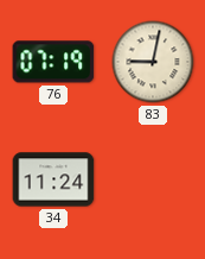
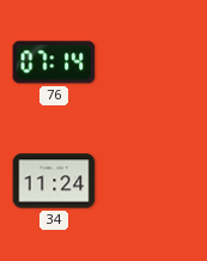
76: 07:19 -> 07:14
83: 9:02 -> none
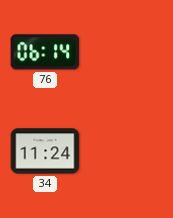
76: 07:14 -> 06:14
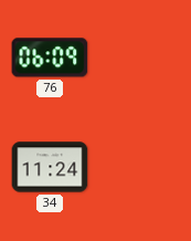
76: 06:14 -> 06:09
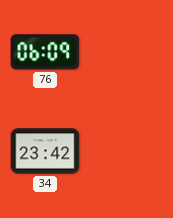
34: 11:24 -> 23:42
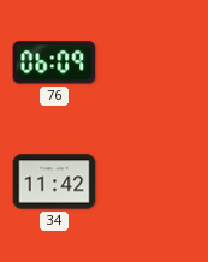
34: 23:42 -> 11:42
